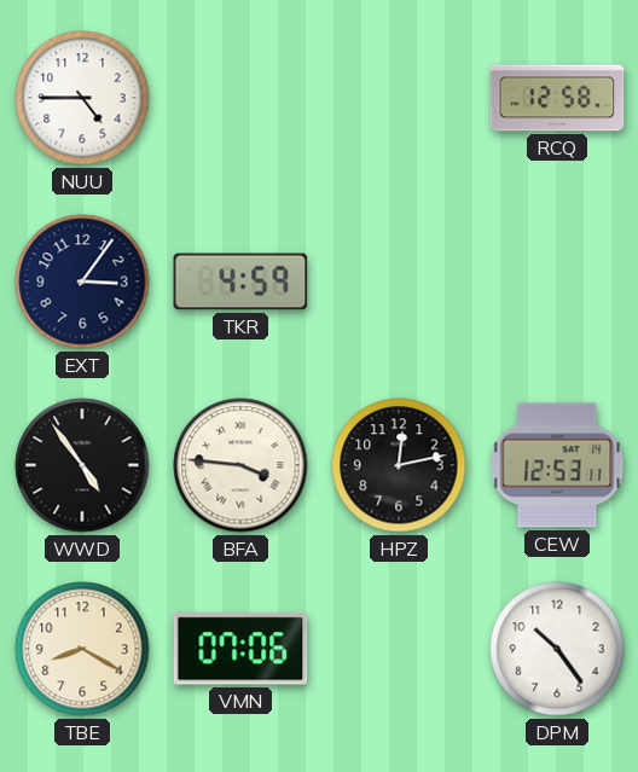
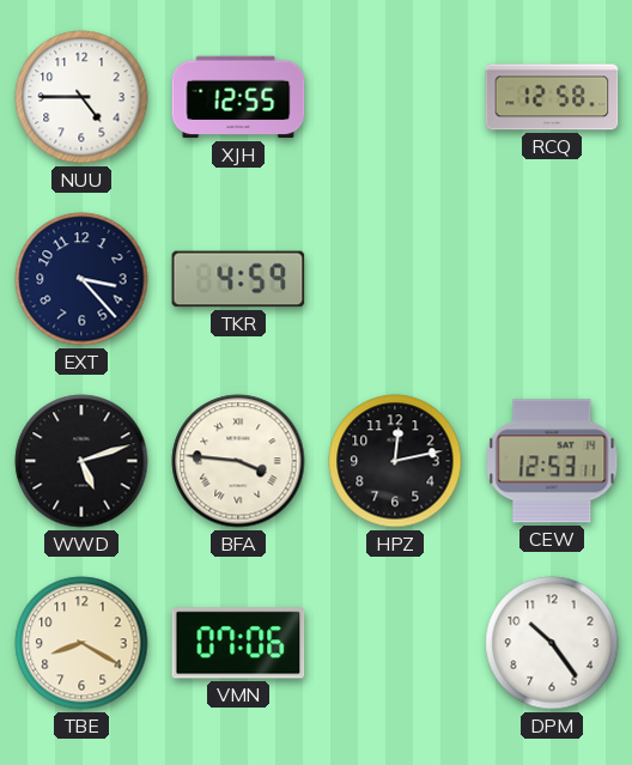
XJH: none -> 12:55
EXT: 3:06 -> 3:23
WWD: 4:54 -> 5:12
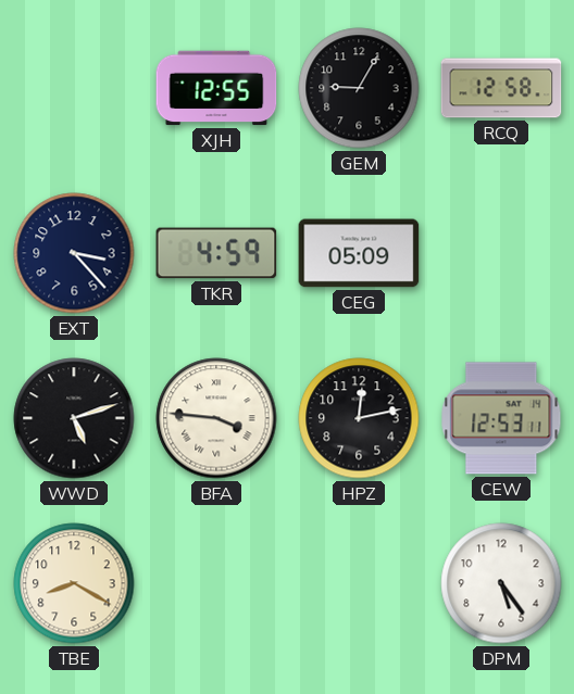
NUU: 4:45 -> none
GEM: none -> 9:05
CEG: none -> 05:09
VMN: 07:06 -> none
DPM: 10:24 -> 5:24
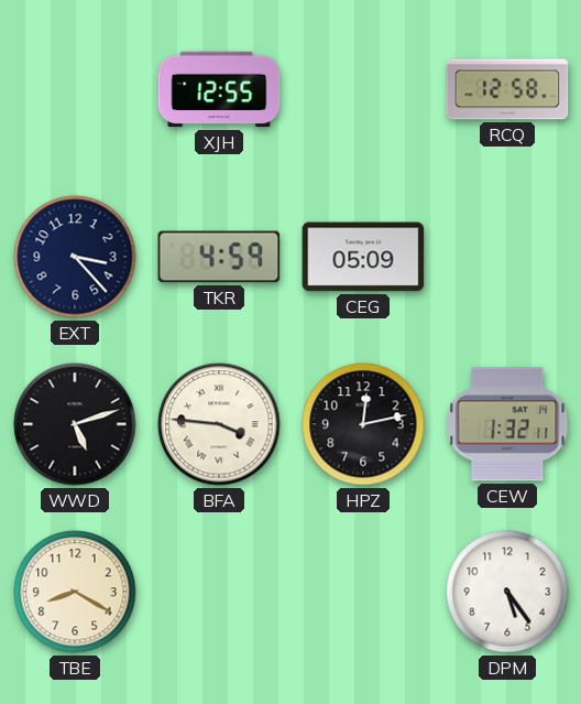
GEM: 9:05 -> none
CEW: 12:53 -> 1:32
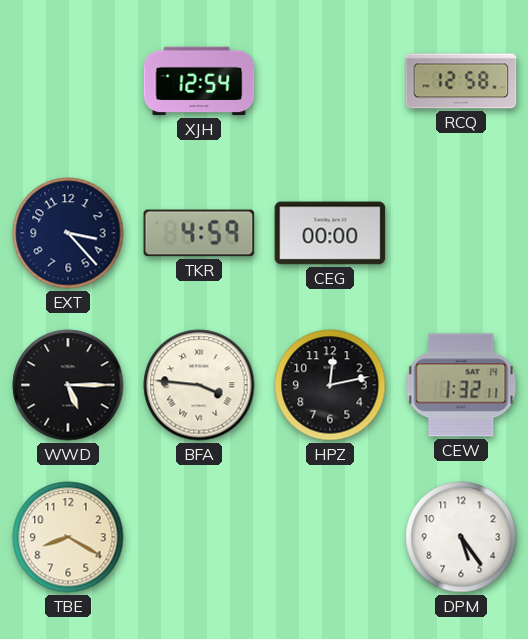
XJH: 12:55 -> 12:54
CEG: 05:09 -> 00:00
WWD: 5:12 -> 5:15
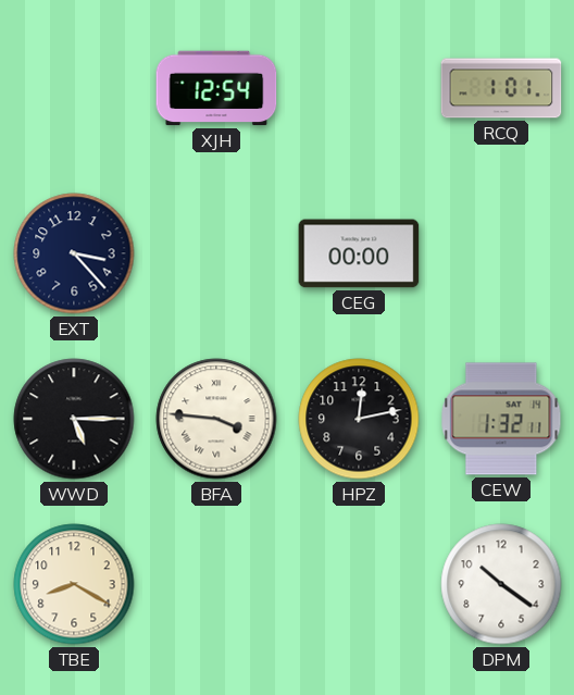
RCQ: 12:58 -> 1:01
TKR: 4:59 -> none
DPM: 5:24 -> 10:21
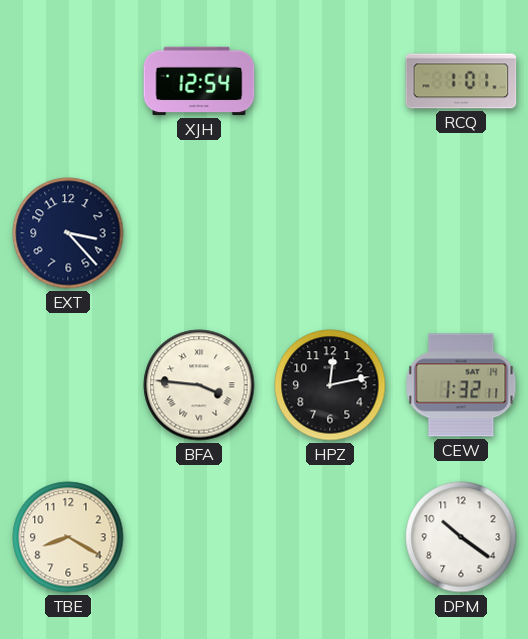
CEG: 00:00 -> none
WWD: 5:15 -> none
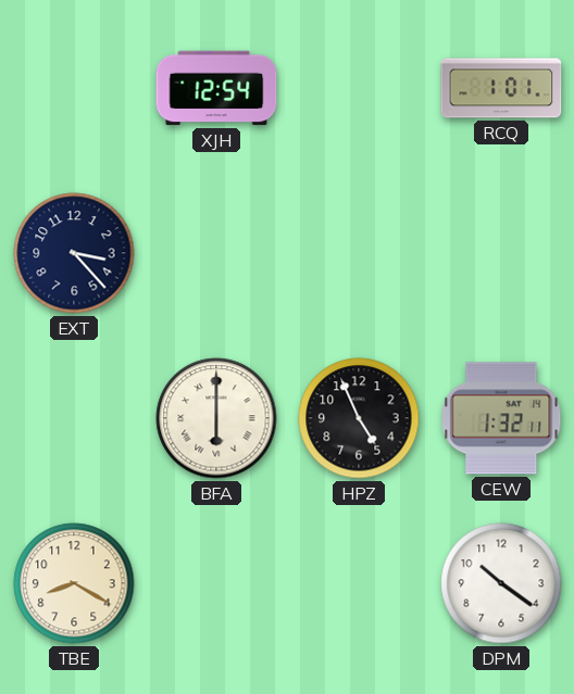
BFA: 3:46 -> 6:00
HPZ: 12:13 -> 4:56
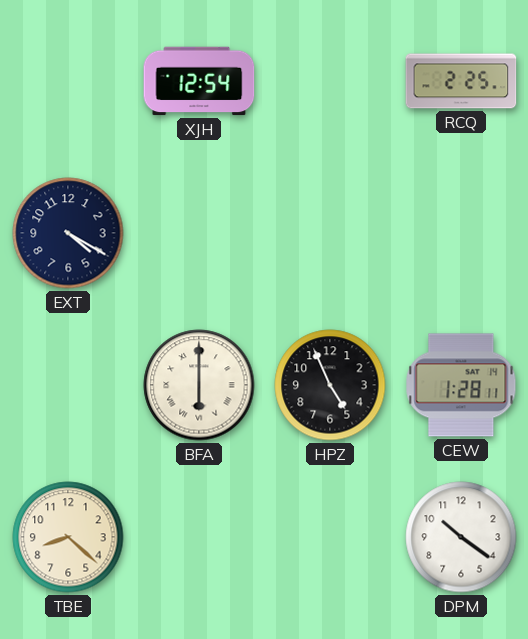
RCQ: 1:01 -> 2:25
EXT: 3:23 -> 4:20
CEW: 1:32 -> 1:28
TBE: 8:20 -> 8:22
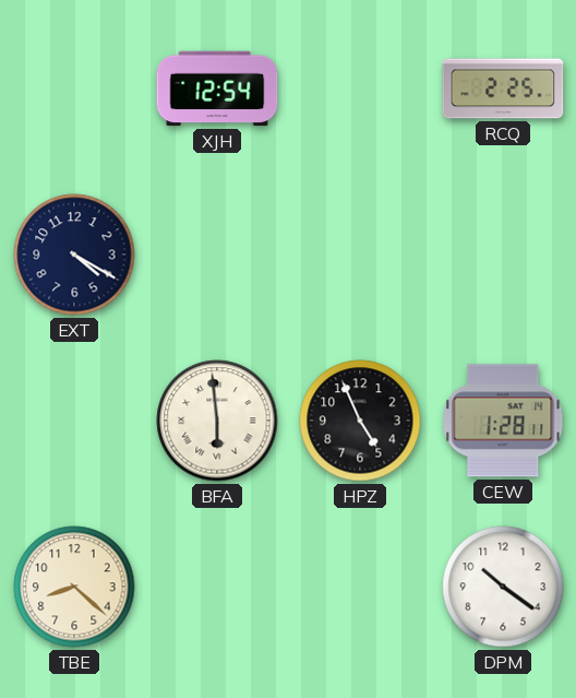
BFA: 6:00 -> 5:59
